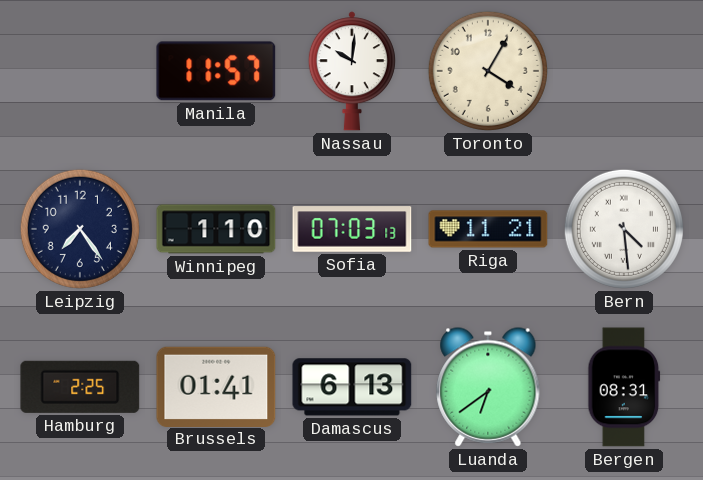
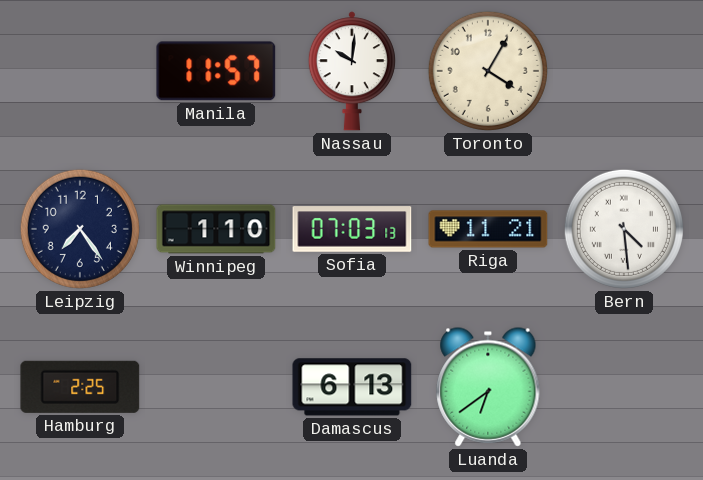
Brussels: 01:41 -> none
Bergen: 08:31 -> none
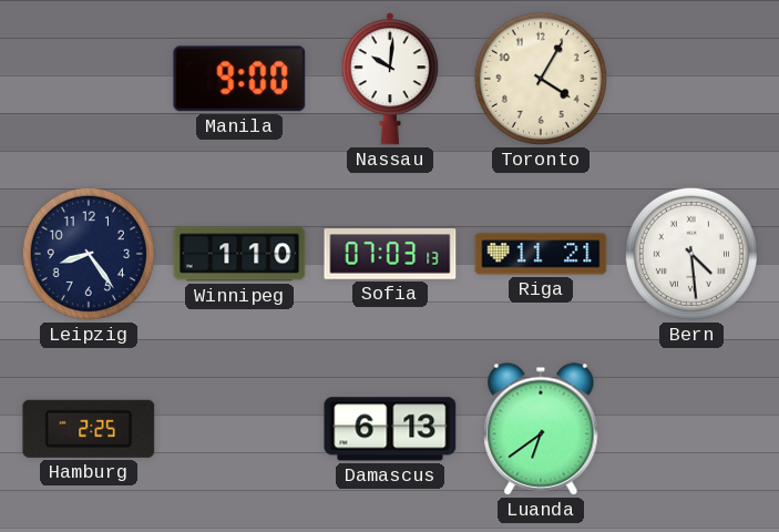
Manila: 11:57 -> 9:00
Leipzig: 7:24 -> 8:24
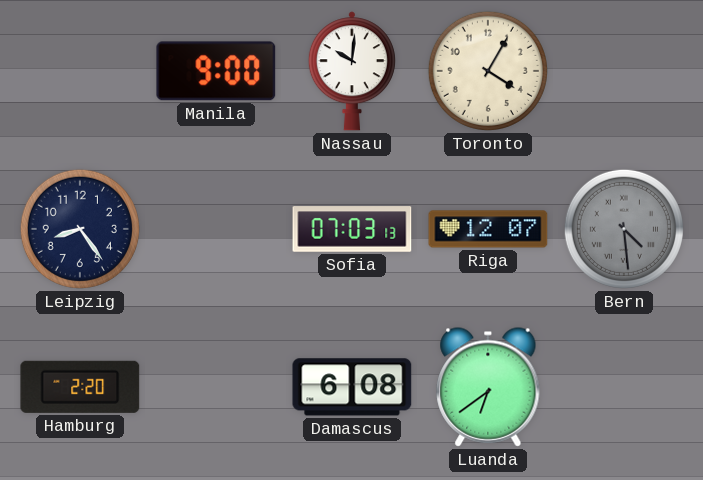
Winnipeg: 1:10 -> none
Riga: 11:21 -> 12:07
Bern dial: white -> grey
Hamburg: 2:25 -> 2:20
Damascus: 6:13 -> 6:08
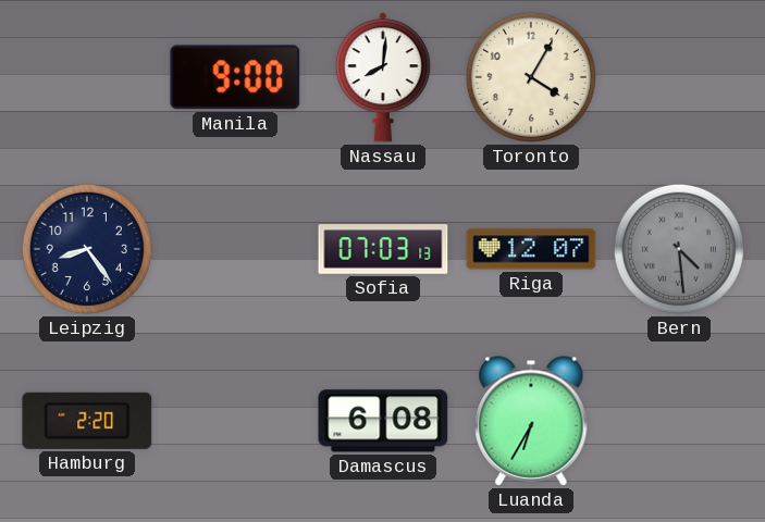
Nassau: 10:01 -> 8:01
Luanda: 6:39 -> 6:35
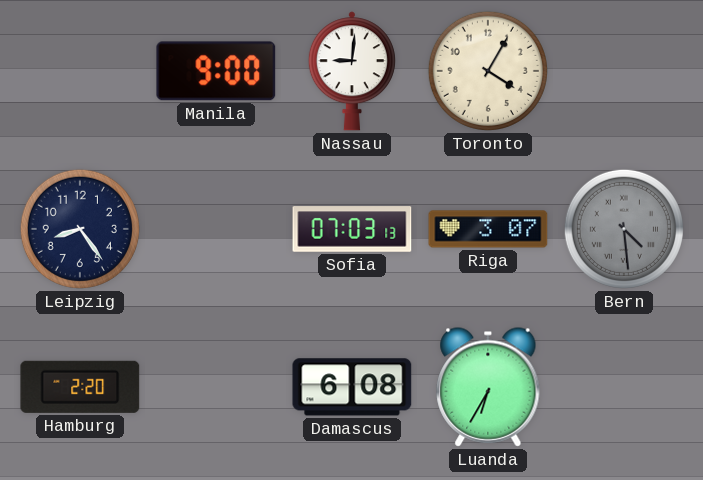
Nassau: 8:01 -> 9:01
Riga: 12:07 -> 3:07
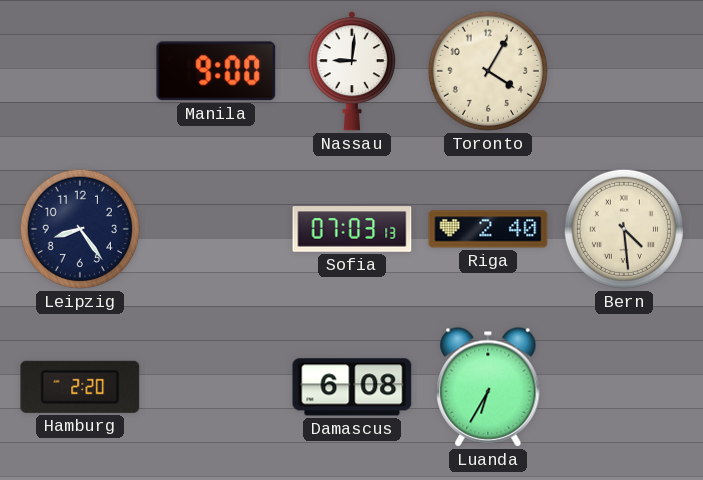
Riga: 3:07 -> 2:40
Bern dial: grey -> cream
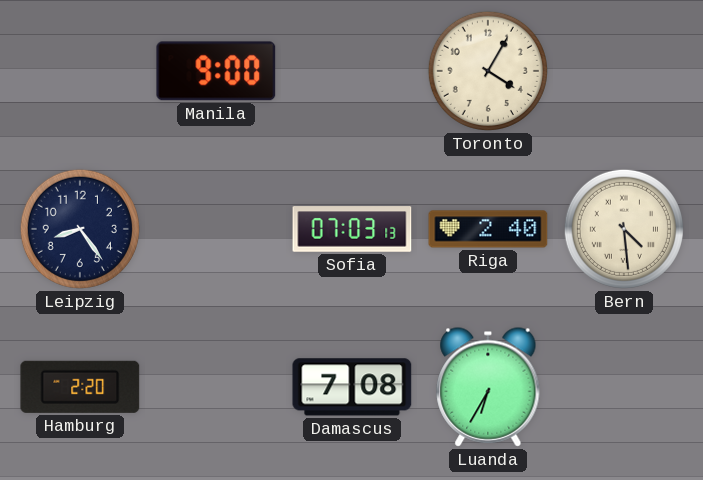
Nassau: 9:01 -> none
Damascus: 6:08 -> 7:08
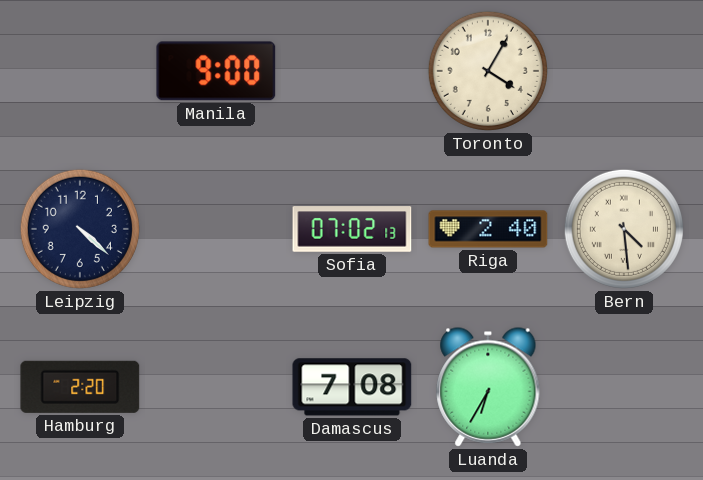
Leipzig: 8:24 -> 4:22
Sofia: 07:03 -> 07:02
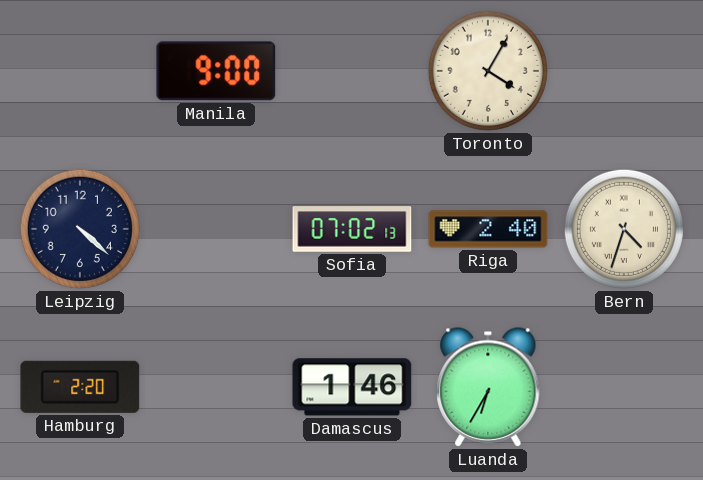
Bern: 4:29 -> 4:33
Damascus: 7:08 -> 1:46
